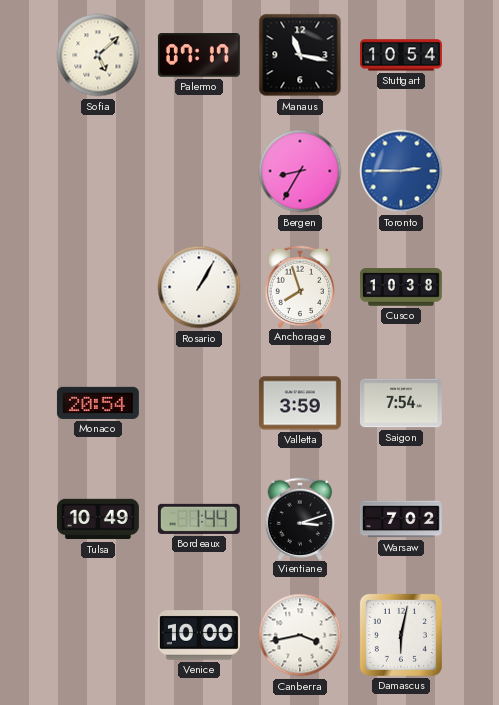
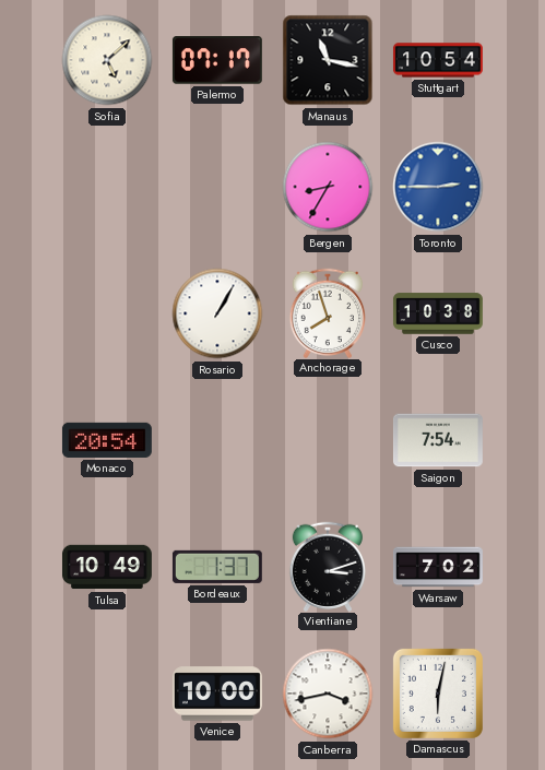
Valletta: 3:59 -> none
Bordeaux: 1:44 -> 1:37
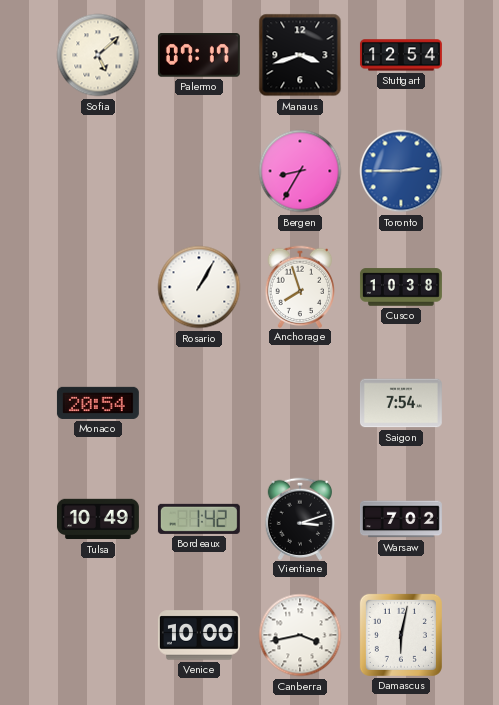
Manaus: 11:17 -> 3:42
Stuttgart: 10:54 -> 12:54
Bordeaux: 1:37 -> 1:42
